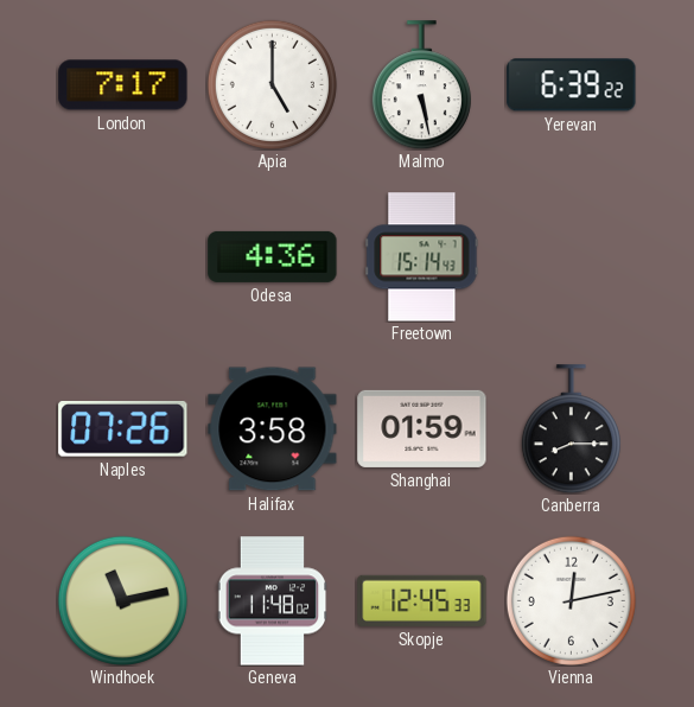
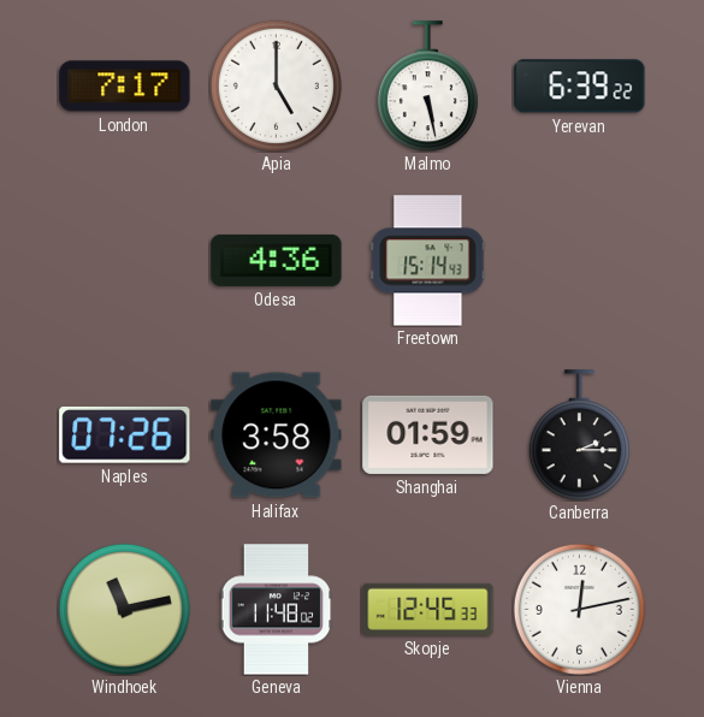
Canberra: 8:15 -> 2:15
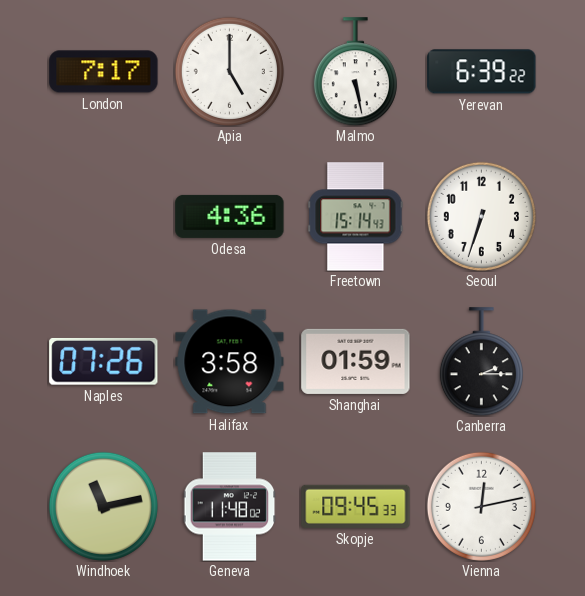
Seoul: none -> 6:33
Skopje: 12:45 -> 09:45
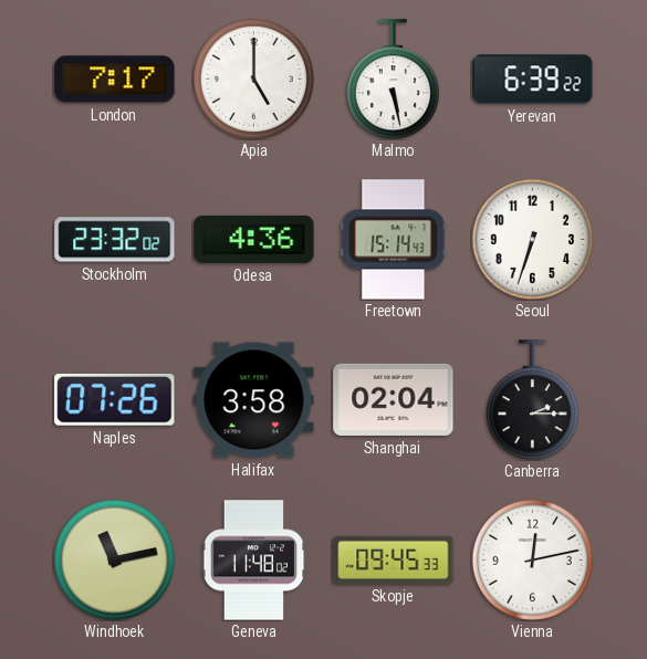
Stockholm: none -> 23:32
Shanghai: 01:59 -> 02:04
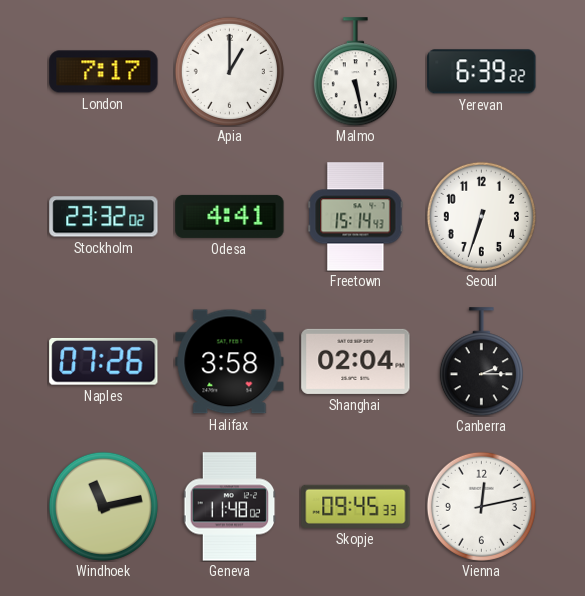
Apia: 5:00 -> 1:00
Odesa: 4:36 -> 4:41
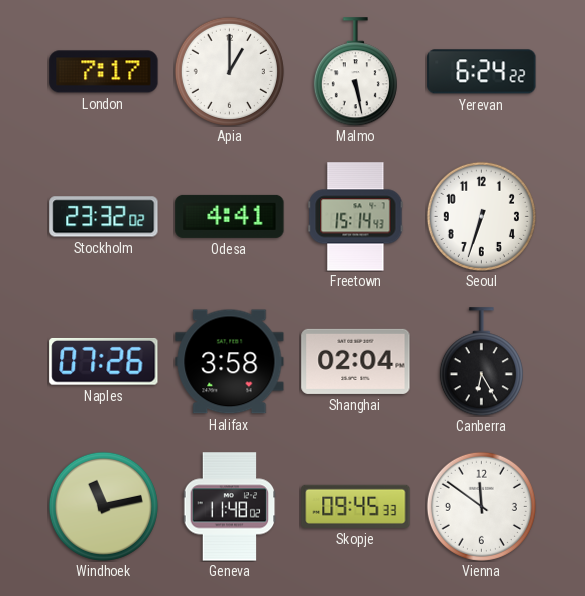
Yerevan: 6:39 -> 6:24
Canberra: 2:15 -> 6:25
Vienna: 12:13 -> 11:51
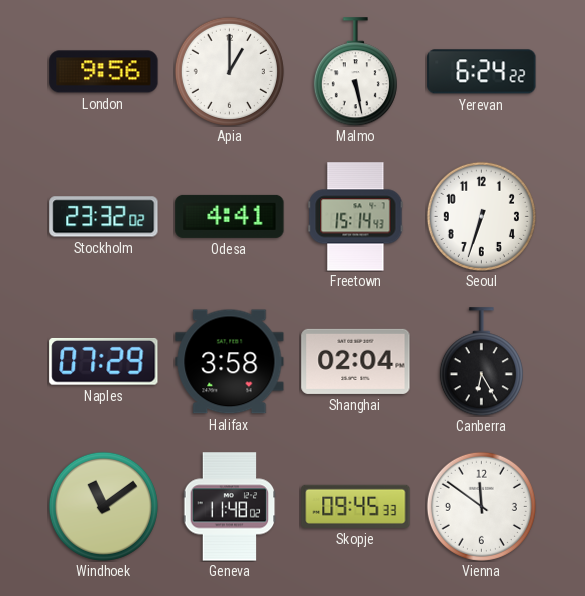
London: 7:17 -> 9:56
Naples: 07:26 -> 07:29
Windhoek: 11:13 -> 11:09
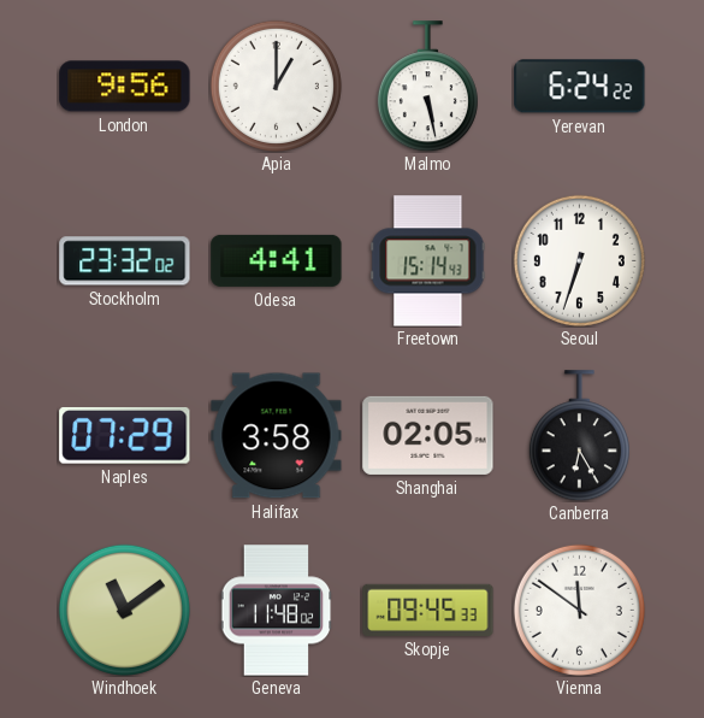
Shanghai: 02:04 -> 02:05
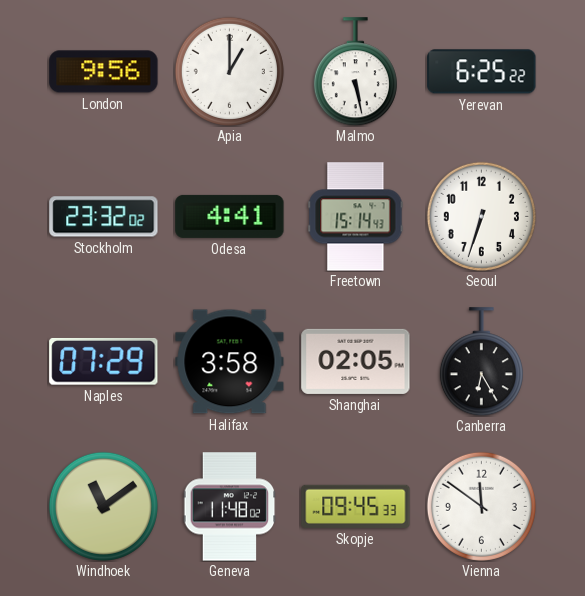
Yerevan: 6:24 -> 6:25
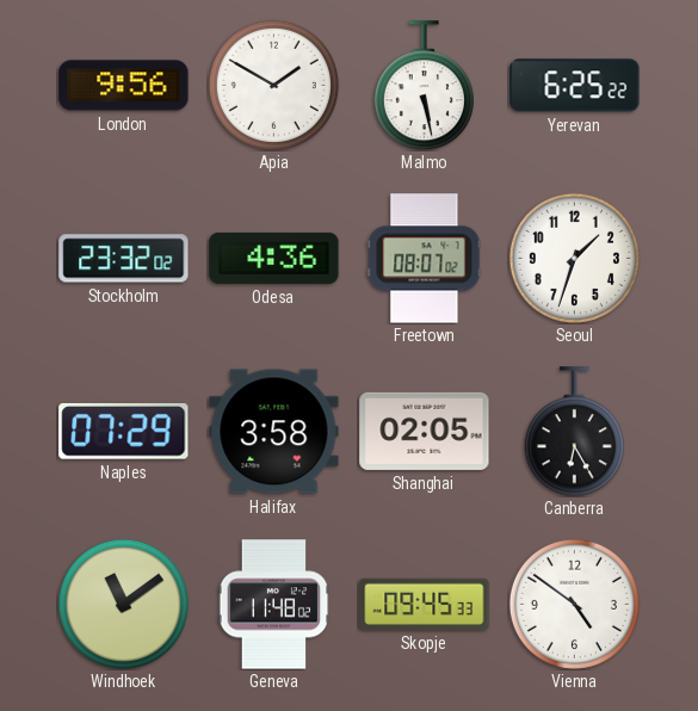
Apia: 1:00 -> 1:50
Odesa: 4:41 -> 4:36
Freetown: 15:14 -> 08:07
Seoul: 6:33 -> 1:33
Vienna: 11:51 -> 4:51
